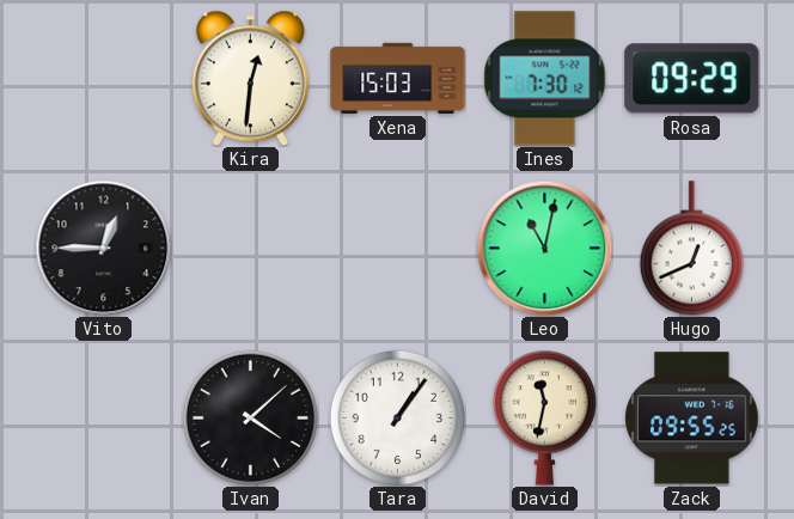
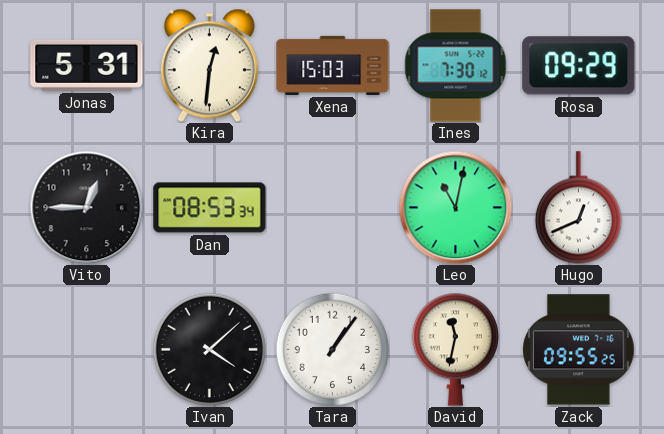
Jonas: none -> 5:31
Dan: none -> 08:53
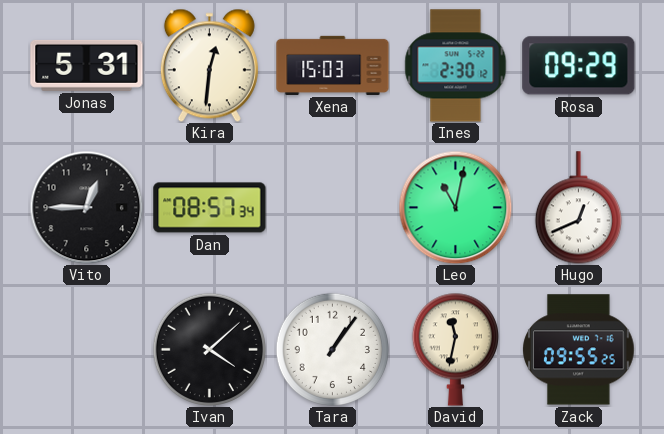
Ines: 7:30 -> 2:30
Dan: 08:53 -> 08:57
